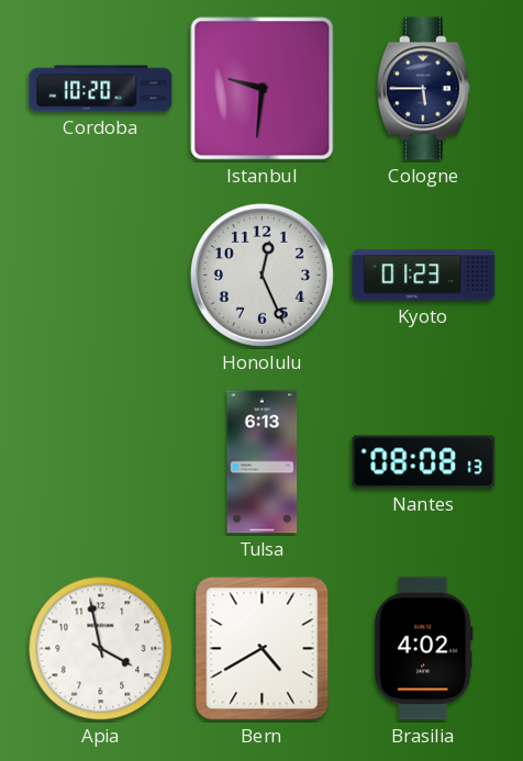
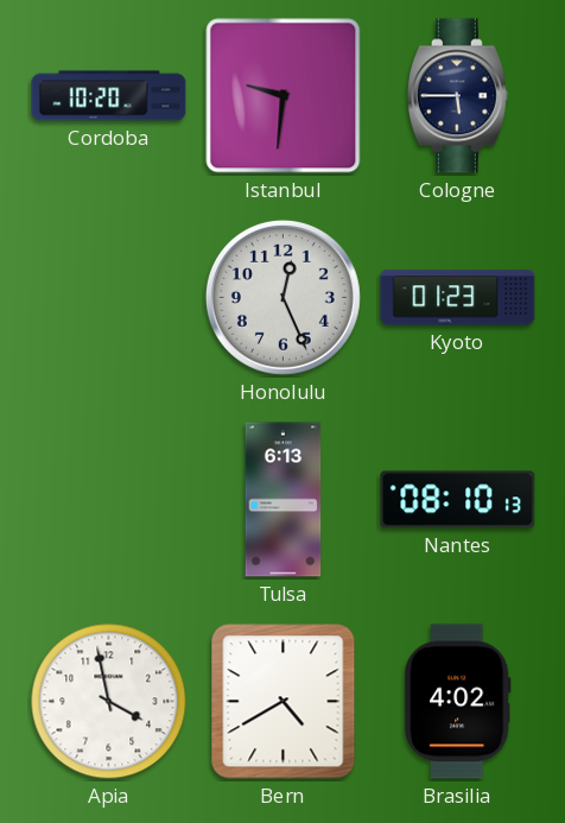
Nantes: 08:08 -> 08:10
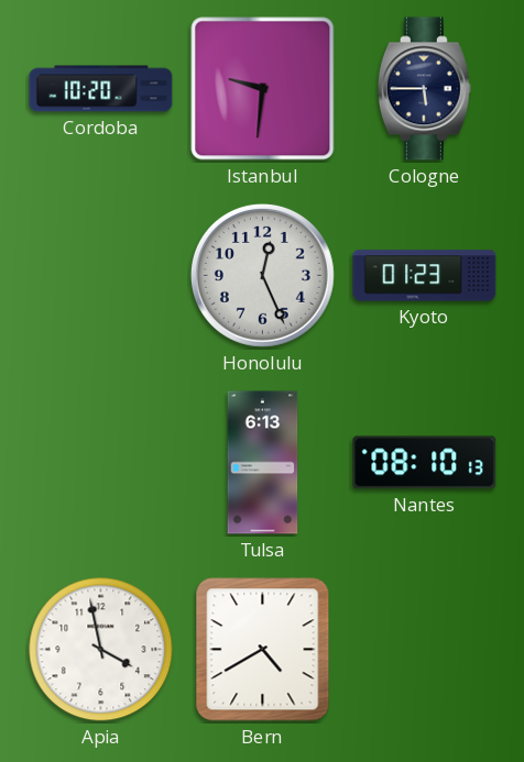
Brasilia: 4:02 -> none
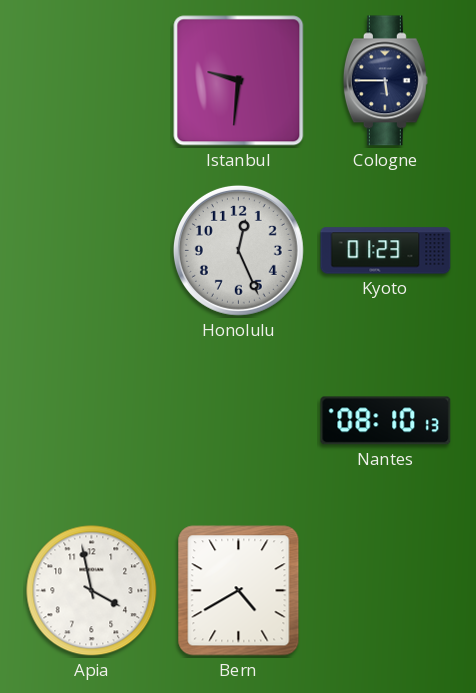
Cordoba: 10:20 -> none
Tulsa: 6:13 -> none
